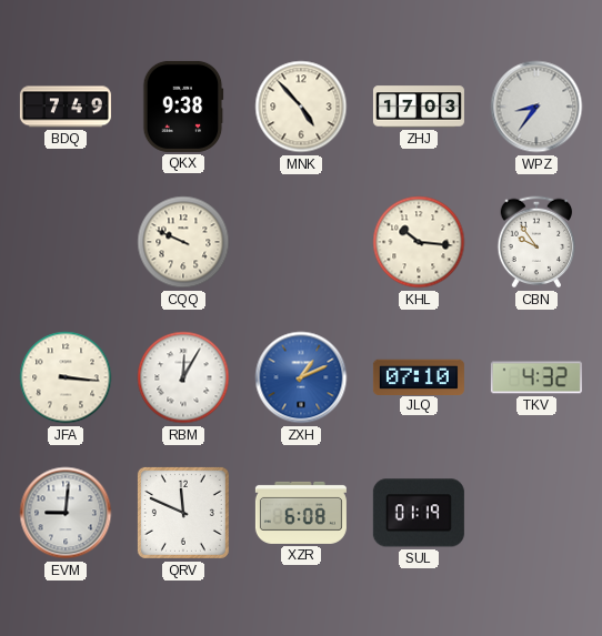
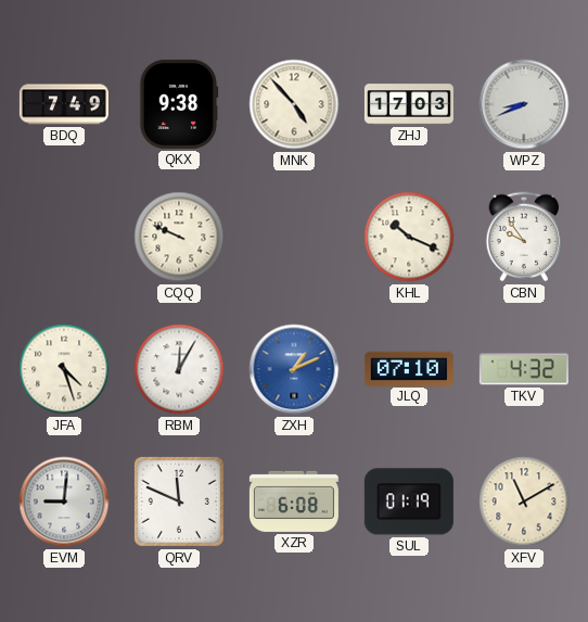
WPZ: 8:36 -> 8:41
KHL: 10:16 -> 10:19
JFA: 3:16 -> 4:27
XFV: none -> 11:10
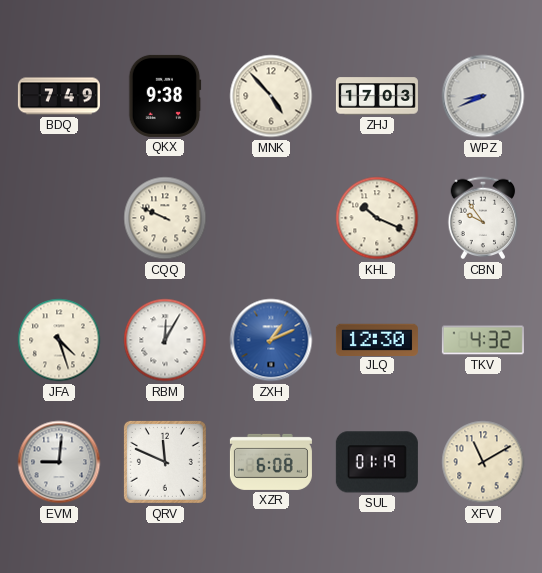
JLQ: 07:10 -> 12:30
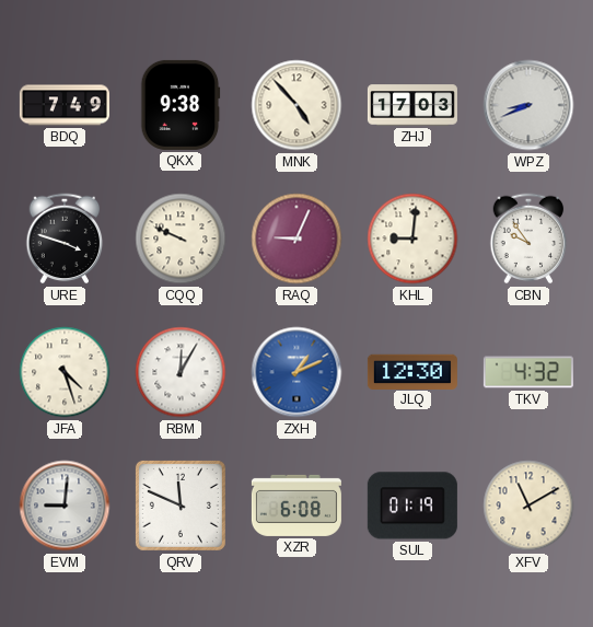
URE: none -> 3:48
RAQ: none -> 9:04
KHL: 10:19 -> 9:01
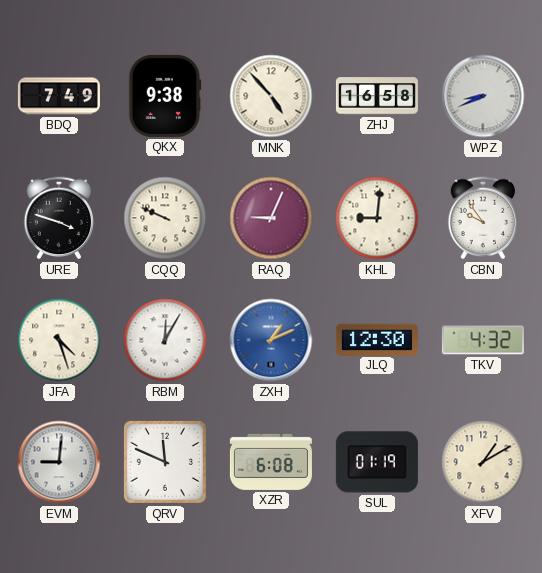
ZHJ: 17:03 -> 16:58
XFV: 11:10 -> 1:10
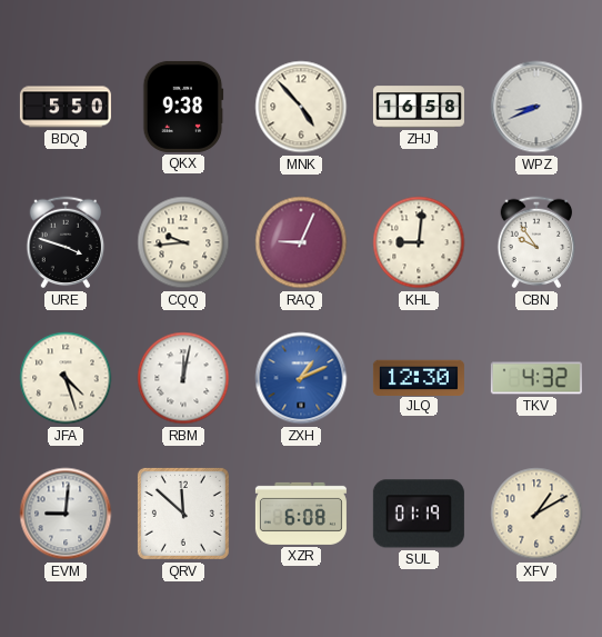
BDQ: 7:49 -> 5:50
CQQ: 9:49 -> 9:44
RBM: 12:05 -> 12:02
QRV: 11:49 -> 11:52
